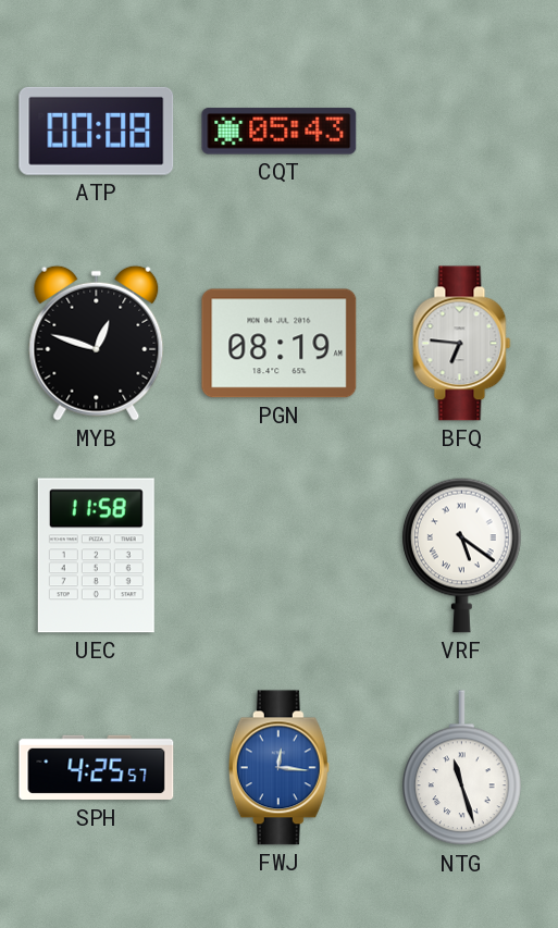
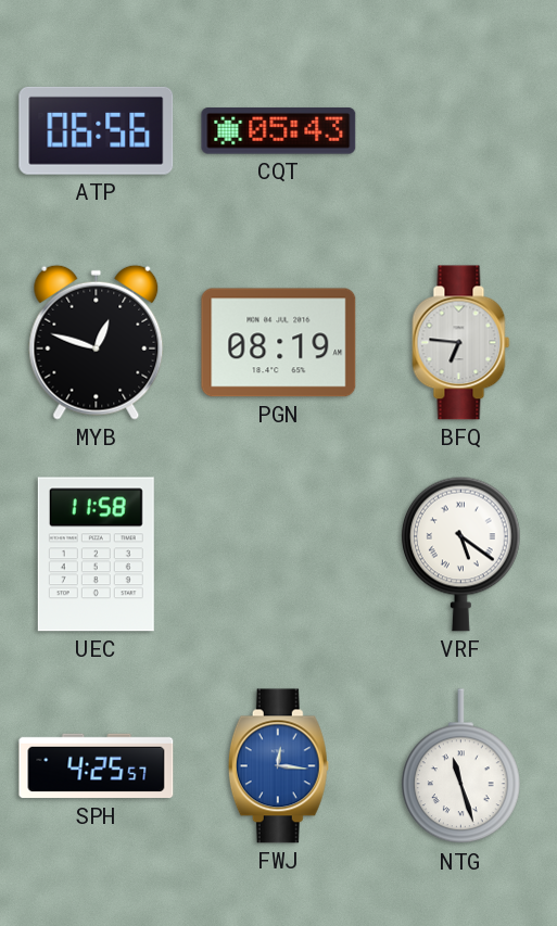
ATP: 00:08 -> 06:56
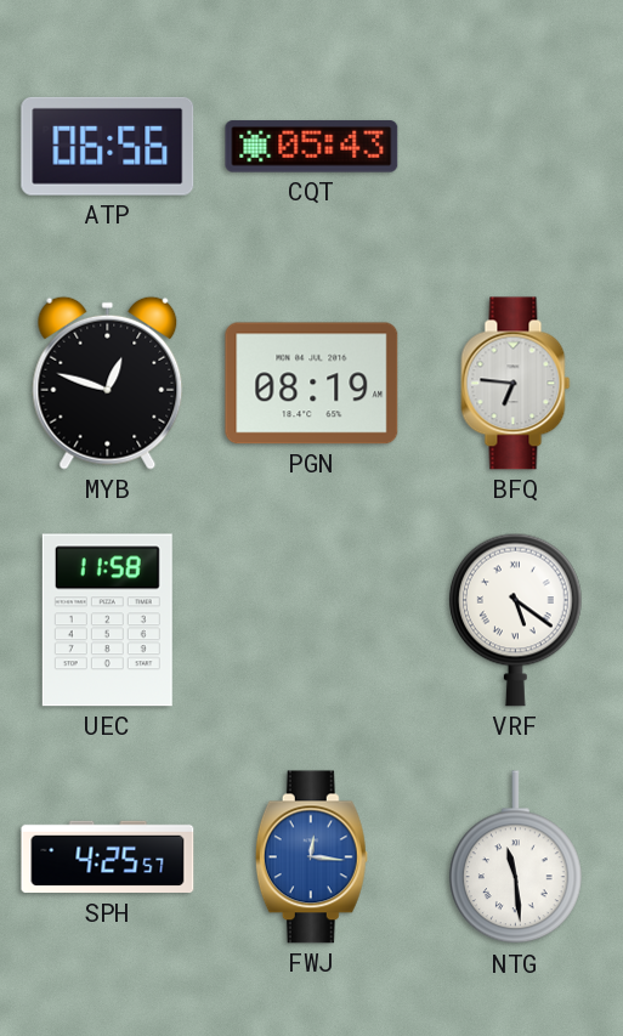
NTG: 11:27 -> 11:29
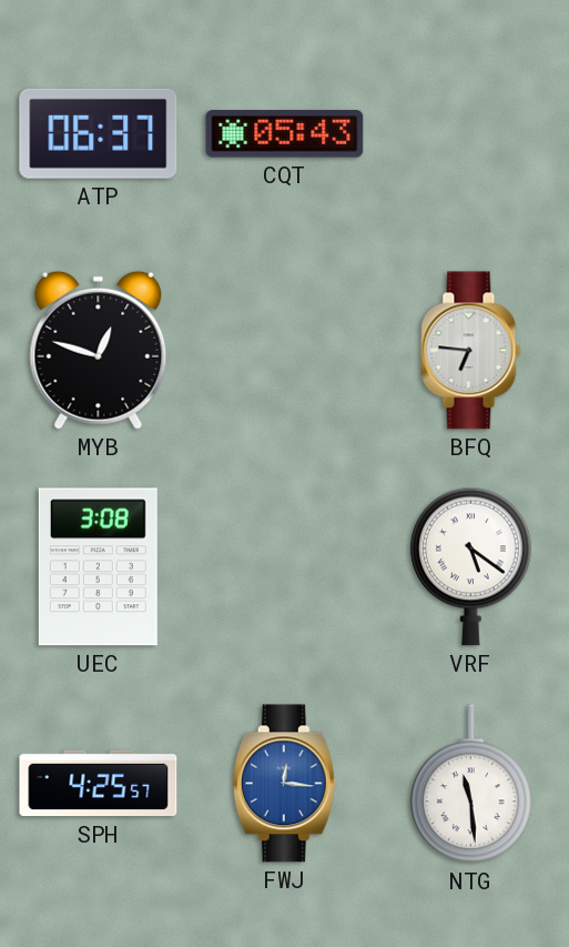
ATP: 06:56 -> 06:37
PGN: 08:19 -> none
UEC: 11:58 -> 3:08
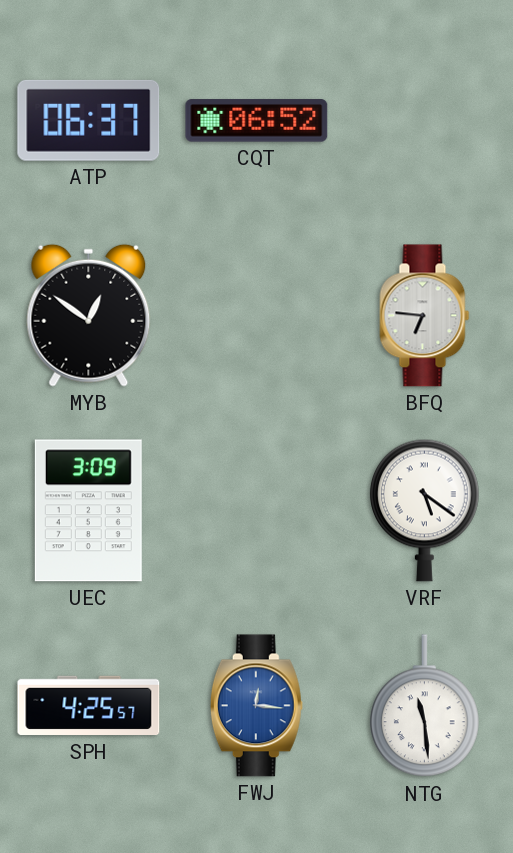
CQT: 05:43 -> 06:52
MYB: 12:48 -> 12:51
UEC: 3:08 -> 3:09
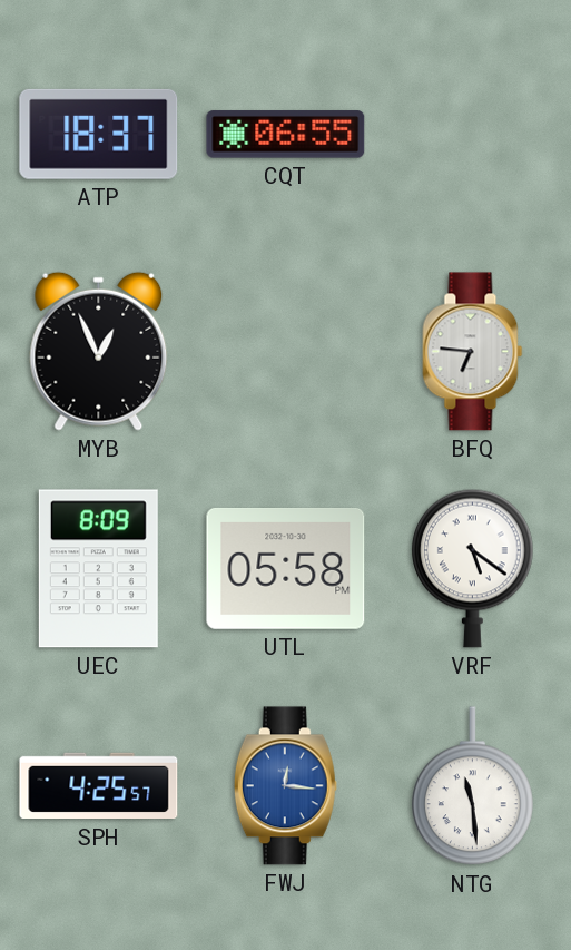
ATP: 06:37 -> 18:37
CQT: 06:52 -> 06:55
MYB: 12:51 -> 12:56
UEC: 3:09 -> 8:09
UTL: none -> 05:58
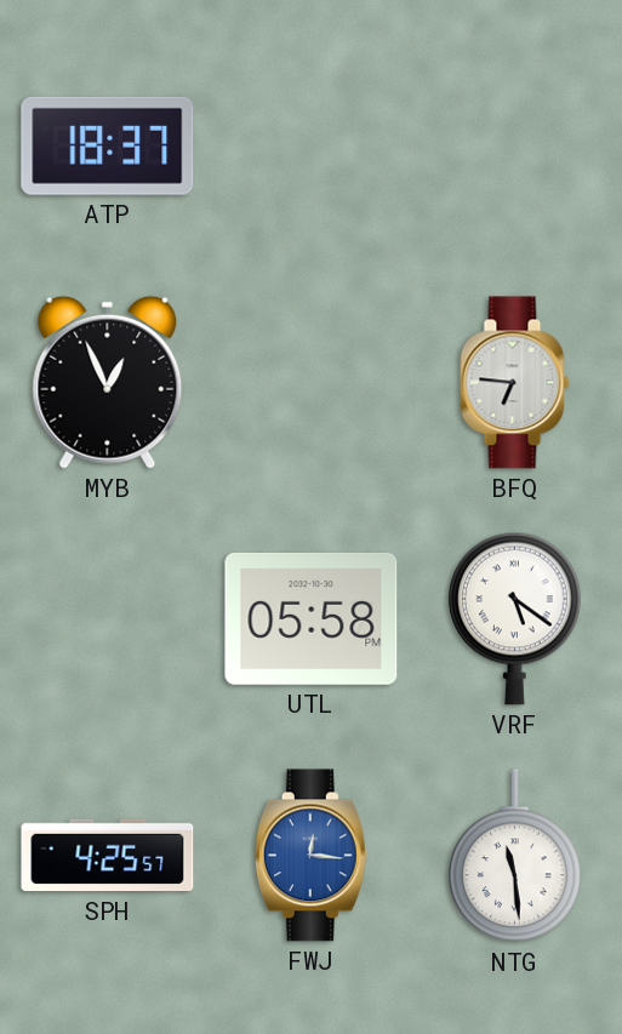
CQT: 06:55 -> none
UEC: 8:09 -> none
